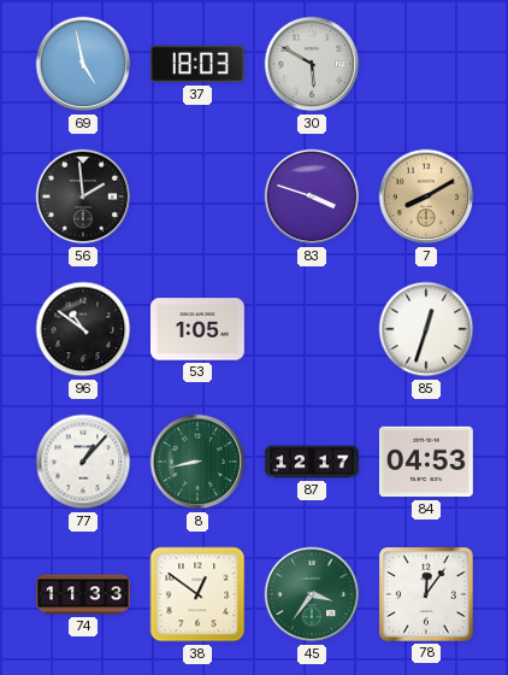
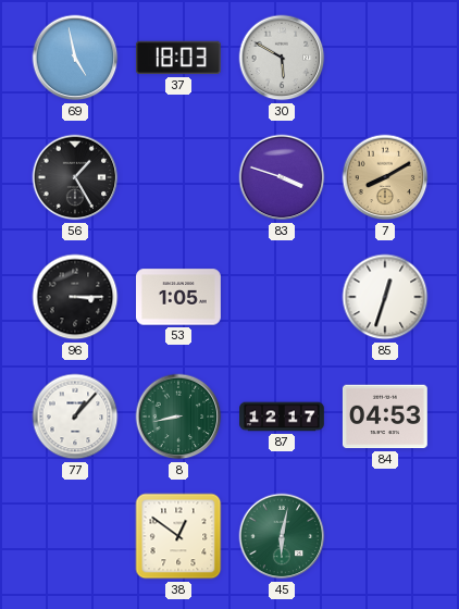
56: 1:59 -> 1:25
96: 10:51 -> 3:15
74: 11:33 -> none
45: 3:36 -> 6:02
78: 12:06 -> none
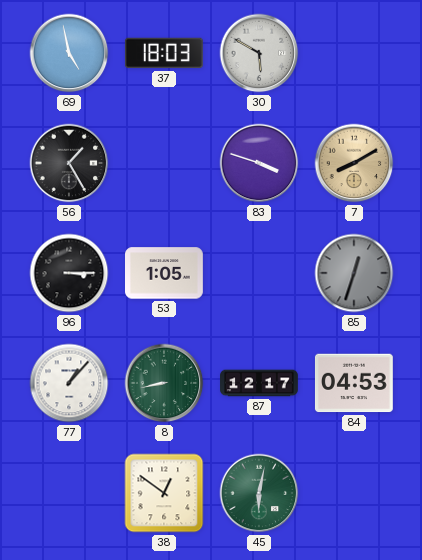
85 dial: white -> grey
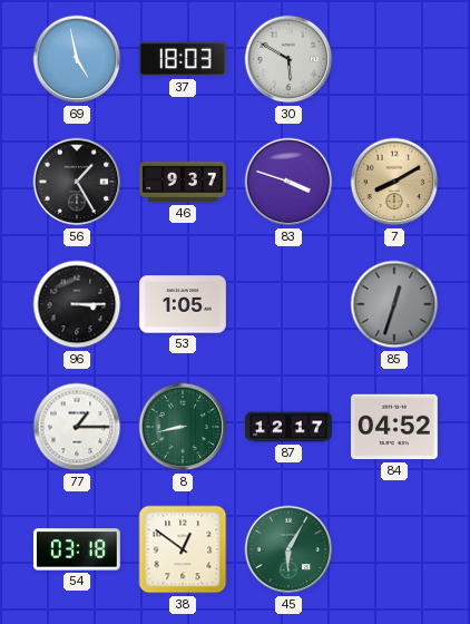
46: none -> 9:37
77: 1:07 -> 1:15
84: 04:53 -> 04:52
54: none -> 03:18
45: 6:02 -> 6:05
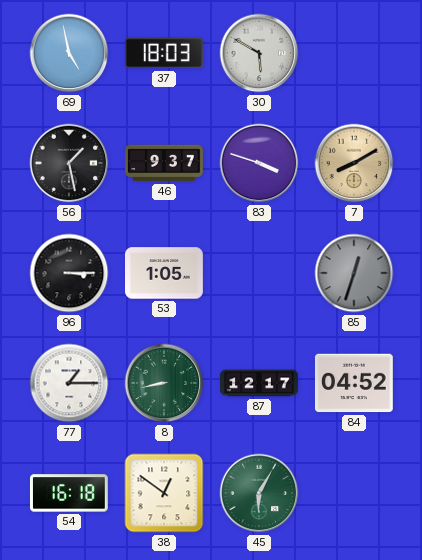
56: 1:25 -> 1:28
54: 03:18 -> 16:18
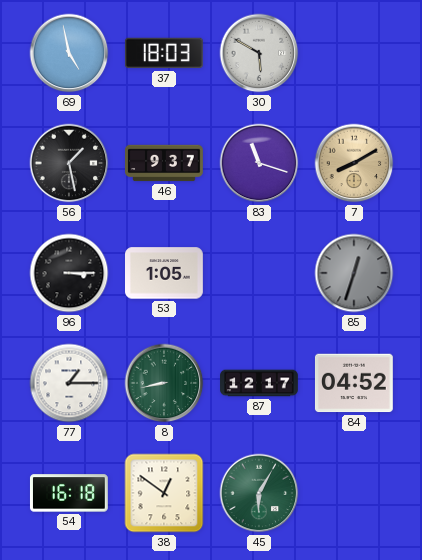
83: 3:48 -> 11:18
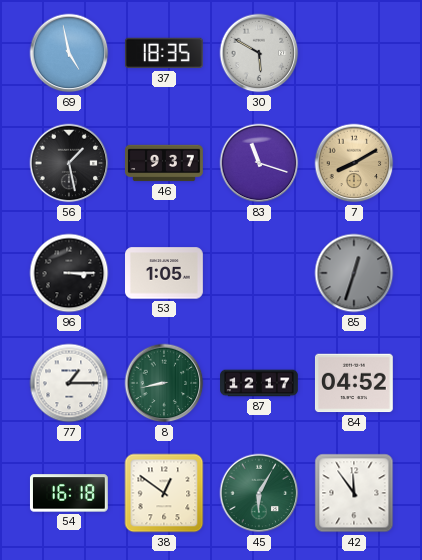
37: 18:03 -> 18:35
42: none -> 11:54
